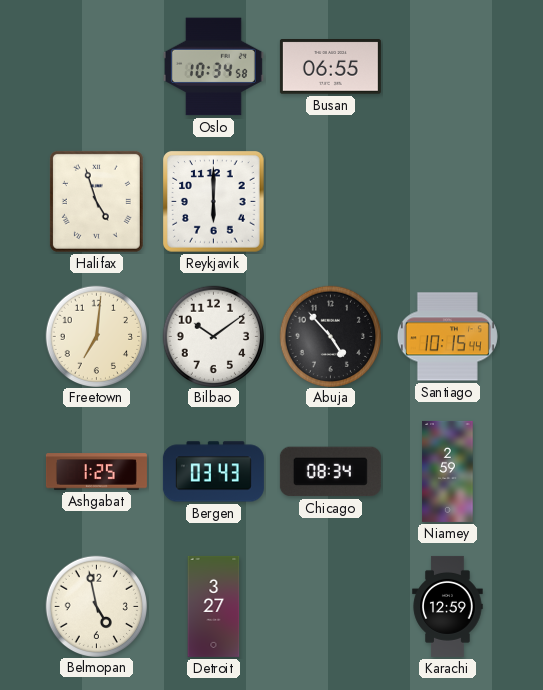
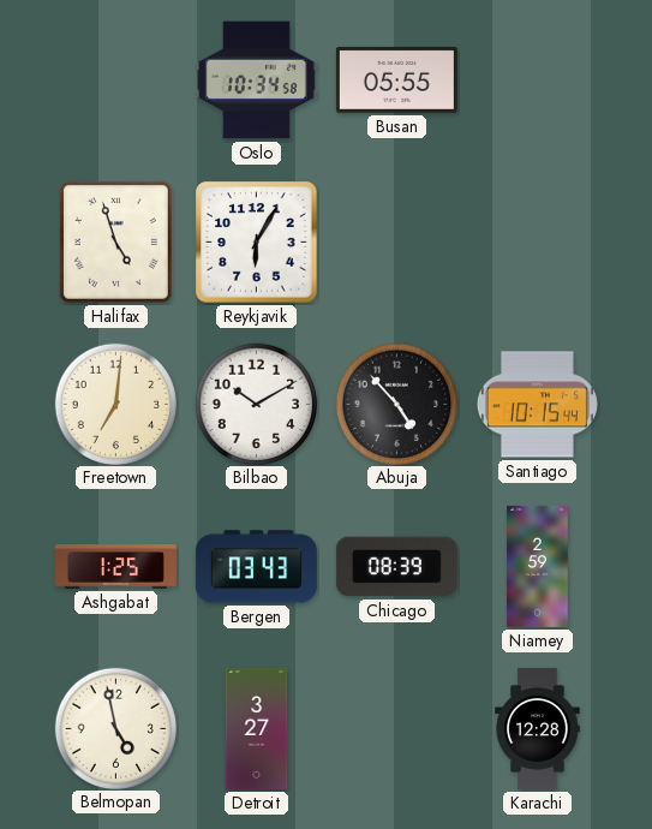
Busan: 06:55 -> 05:55
Reykjavik: 6:00 -> 6:05
Bilbao: 10:09 -> 10:10
Chicago: 08:34 -> 08:39
Karachi: 12:59 -> 12:28
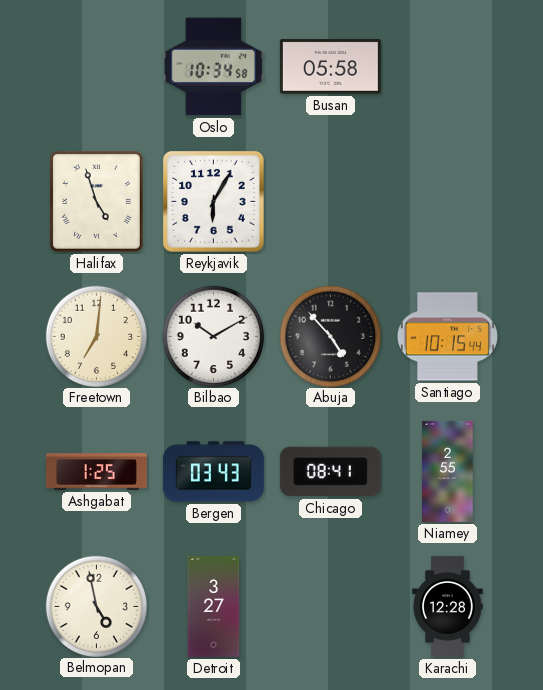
Busan: 05:55 -> 05:58
Chicago: 08:39 -> 08:41
Niamey: 2:59 -> 2:55
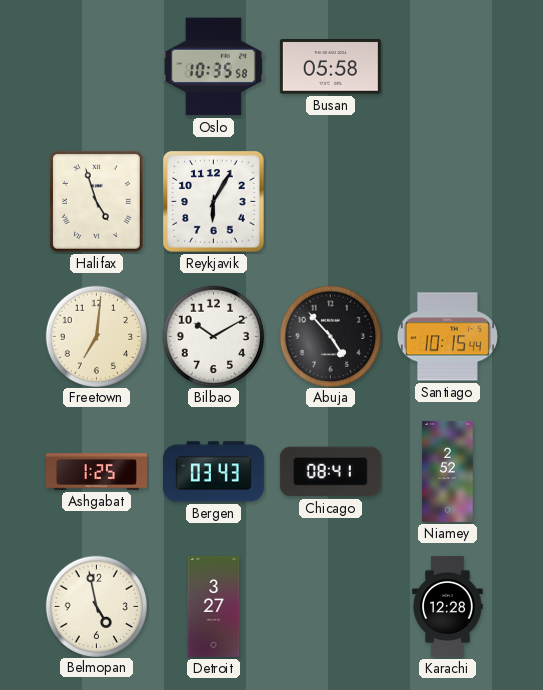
Oslo: 10:34 -> 10:35
Niamey: 2:55 -> 2:52
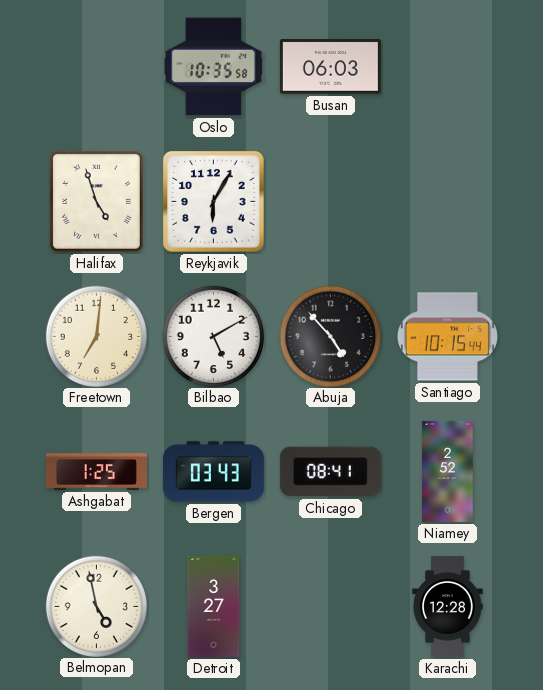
Busan: 05:58 -> 06:03
Bilbao: 10:10 -> 5:10
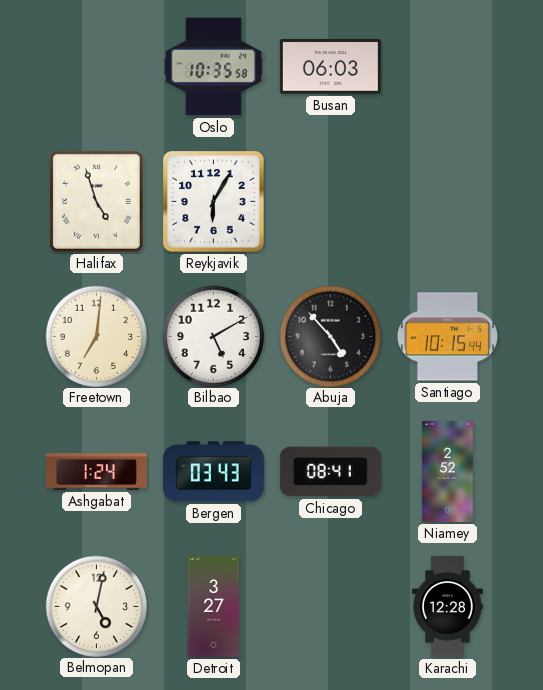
Ashgabat: 1:25 -> 1:24
Belmopan: 4:58 -> 5:02
